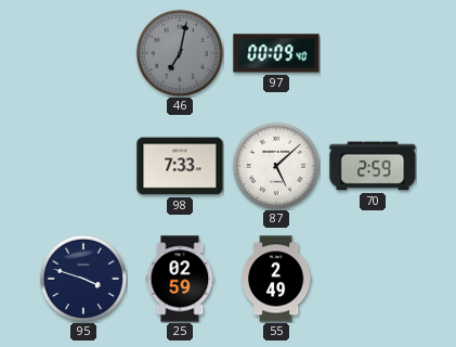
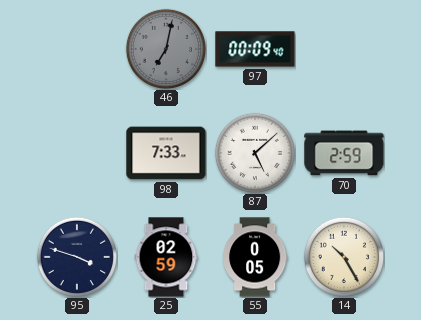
55: 2:49 -> 0:05
14: none -> 10:25
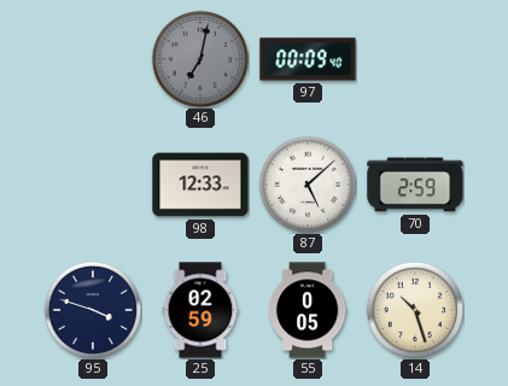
98: 7:33 -> 12:33
14: 10:25 -> 10:27
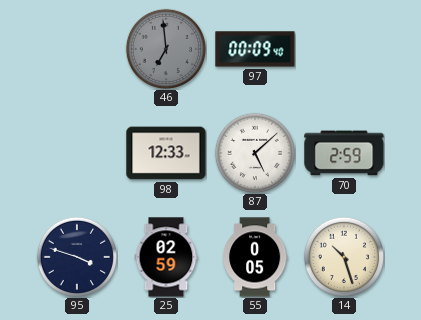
46: 7:02 -> 6:59
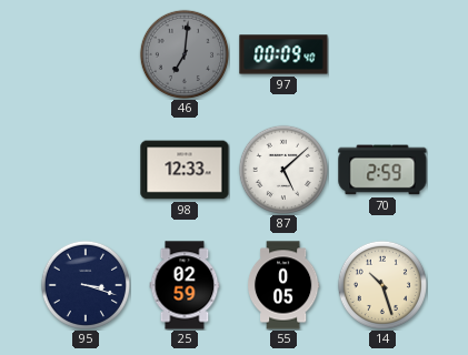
46: 6:59 -> 7:01
95: 3:48 -> 3:18
